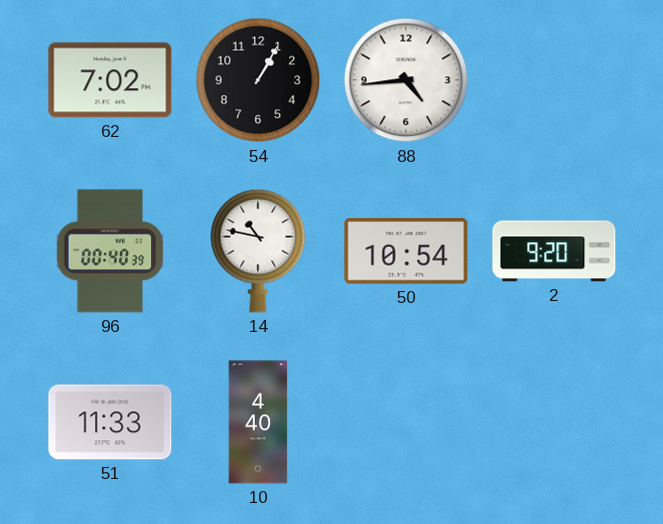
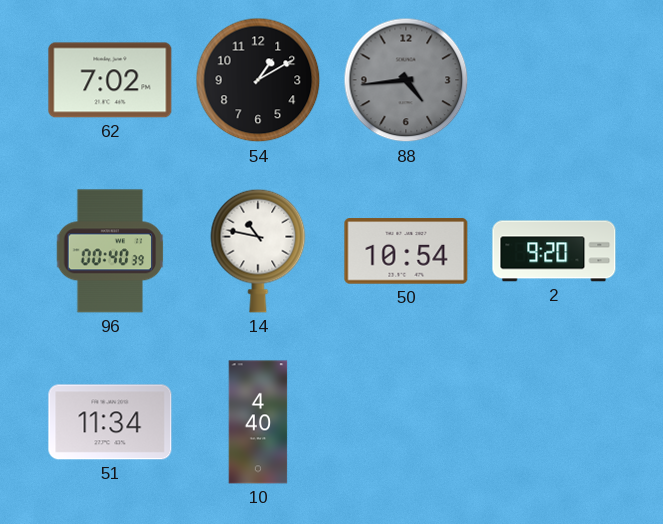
54: 1:05 -> 1:10
88 dial: white -> grey
51: 11:33 -> 11:34
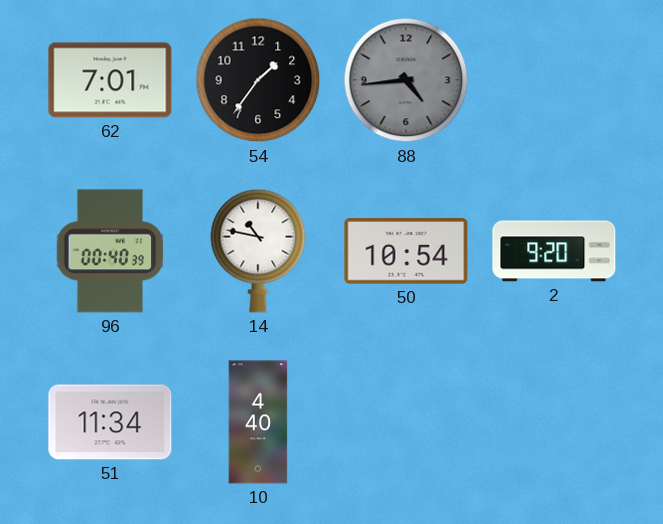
62: 7:02 -> 7:01
54: 1:10 -> 1:36
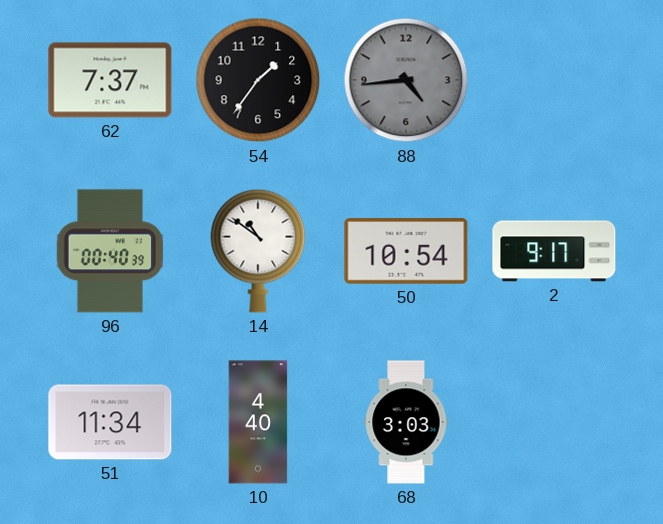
62: 7:01 -> 7:37
14: 10:47 -> 10:51
2: 9:20 -> 9:17
68: none -> 3:03
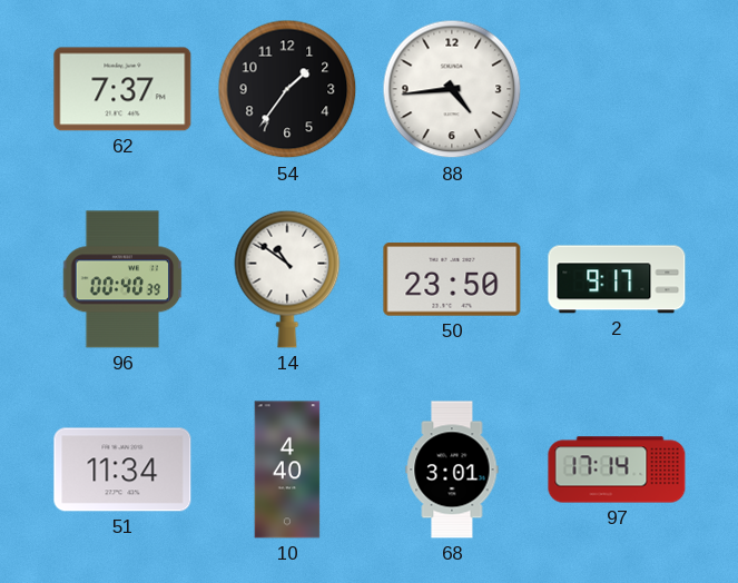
88 dial: grey -> white
50: 10:54 -> 23:50
68: 3:03 -> 3:01
97: none -> 17:14
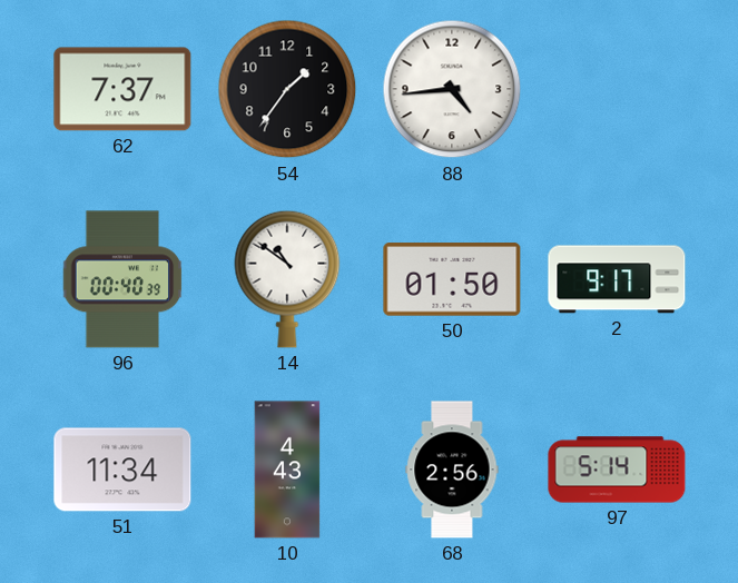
50: 23:50 -> 01:50
10: 4:40 -> 4:43
68: 3:01 -> 2:56
97: 17:14 -> 5:14
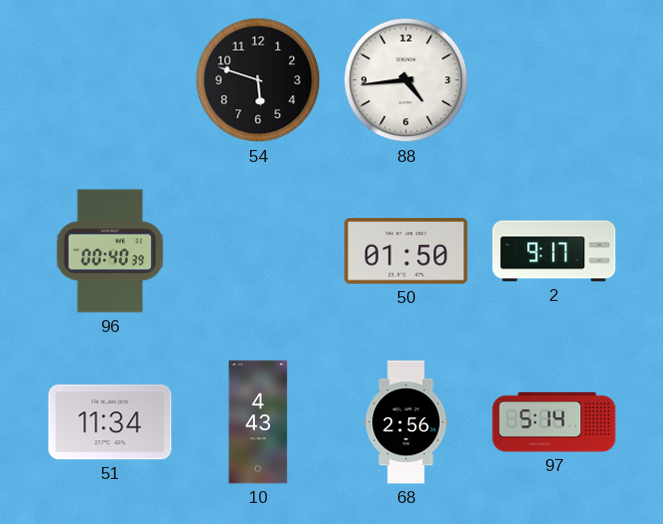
62: 7:37 -> none
54: 1:36 -> 5:48
14: 10:51 -> none
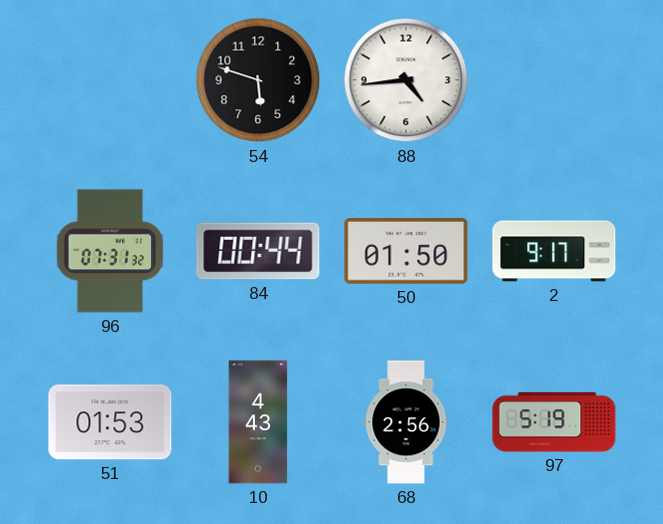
96: 00:40 -> 07:31
84: none -> 00:44
51: 11:34 -> 01:53
97: 5:14 -> 5:19
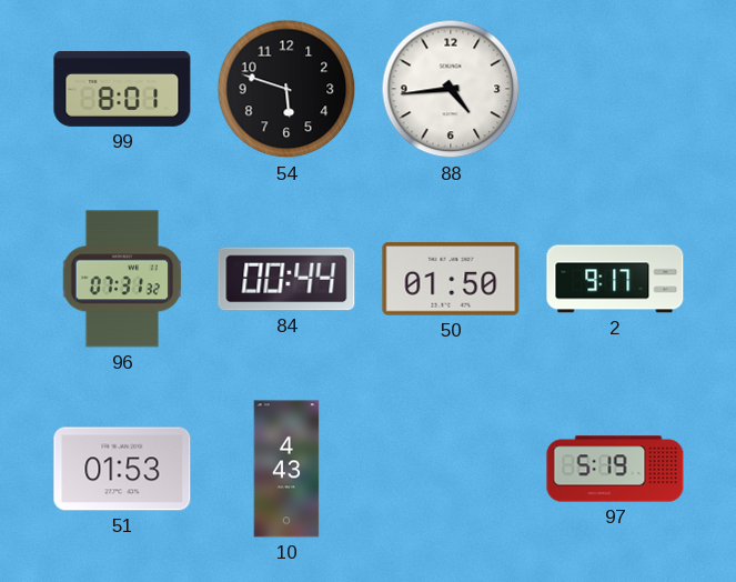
99: none -> 8:01
68: 2:56 -> none
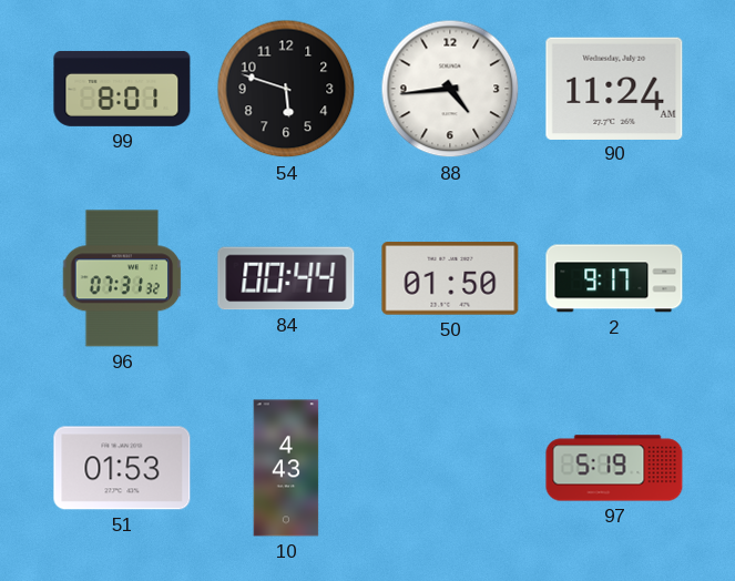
90: none -> 11:24
